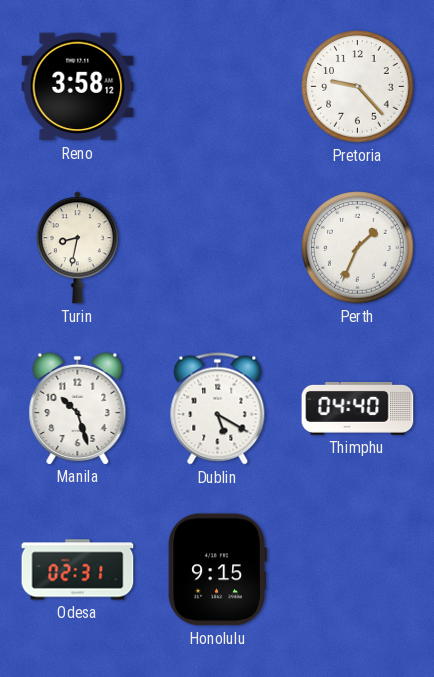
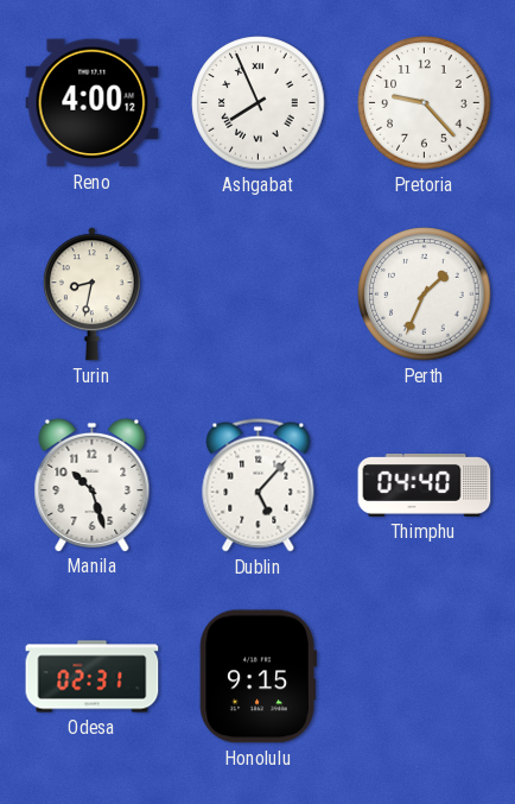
Reno: 3:58 -> 4:00
Ashgabat: none -> 7:56
Dublin: 5:20 -> 5:07
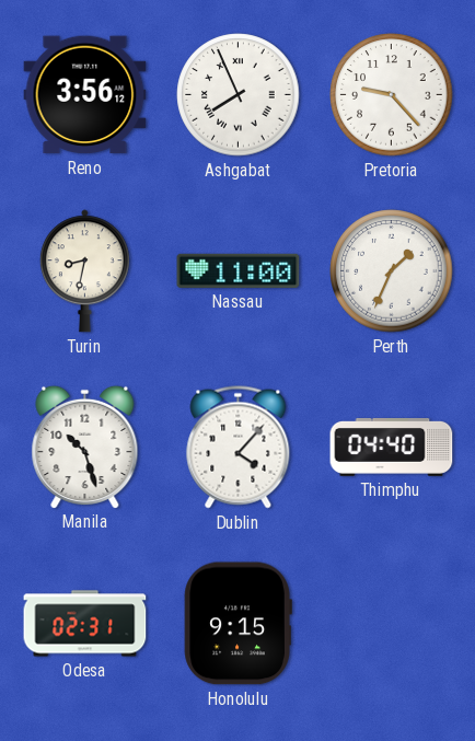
Reno: 4:00 -> 3:56
Nassau: none -> 11:00
Dublin: 5:07 -> 4:07
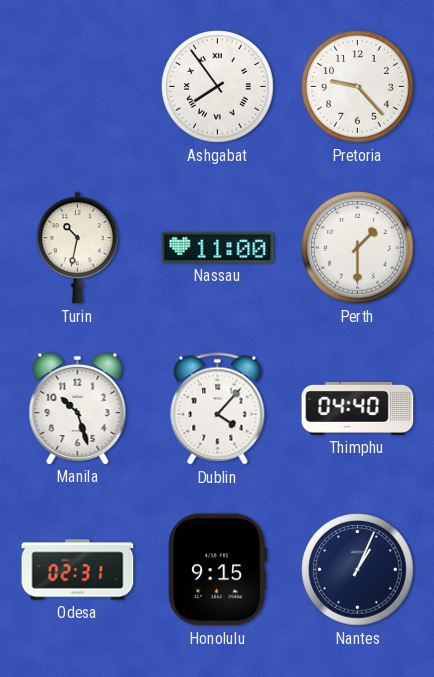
Reno: 3:56 -> none
Ashgabat: 7:56 -> 7:54
Turin: 8:32 -> 10:32
Perth: 1:34 -> 1:30
Nantes: none -> 1:04
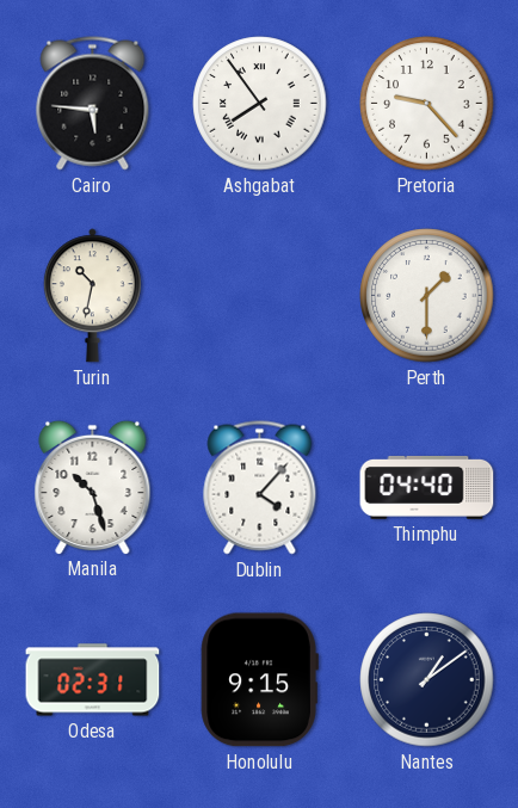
Cairo: none -> 5:46
Nassau: 11:00 -> none
Nantes: 1:04 -> 1:09
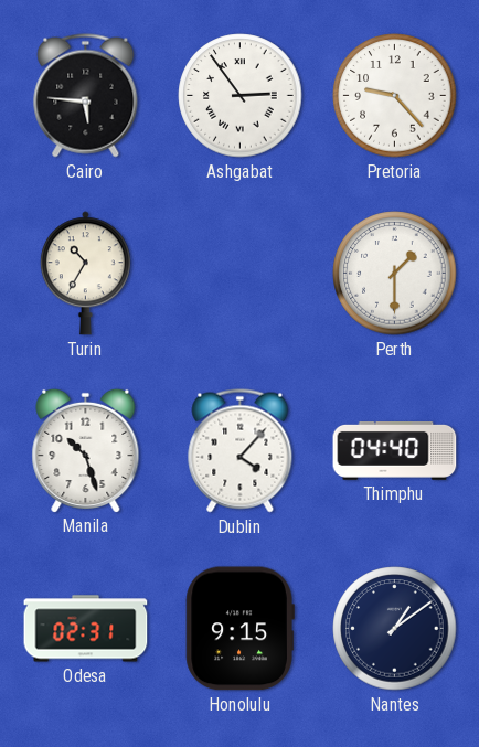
Ashgabat: 7:54 -> 2:54
Turin: 10:32 -> 10:35
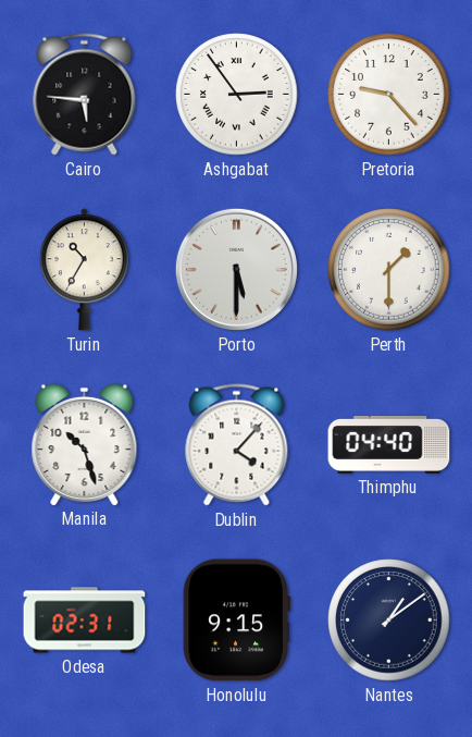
Porto: none -> 5:30
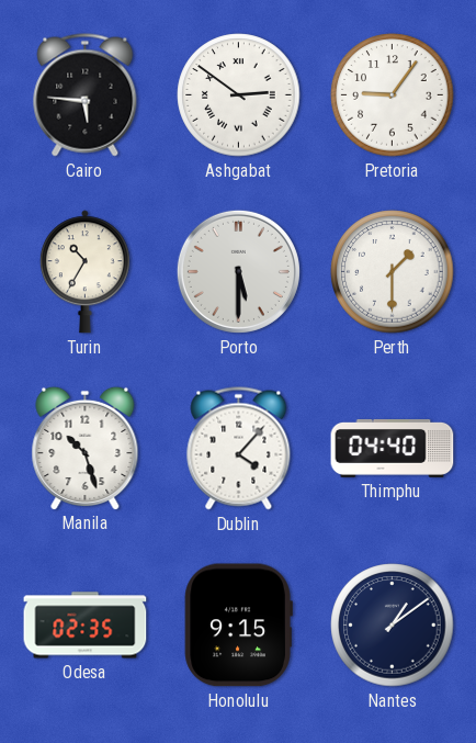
Ashgabat: 2:54 -> 2:51
Pretoria: 9:23 -> 9:06
Odesa: 02:31 -> 02:35
